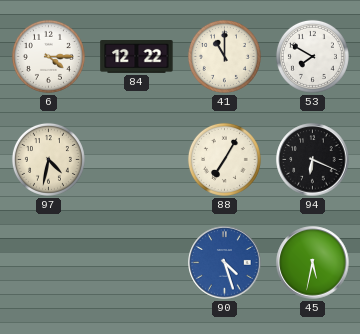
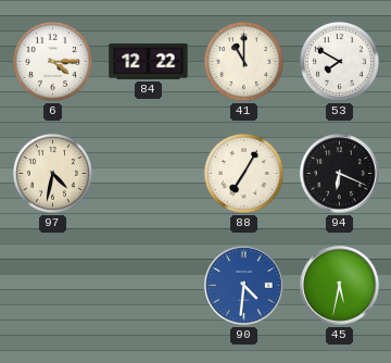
90: 4:27 -> 4:31
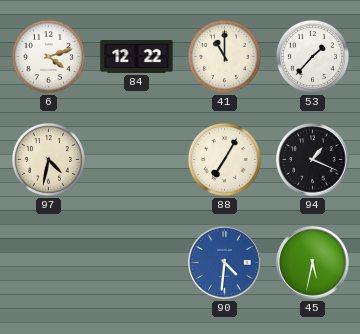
6: 4:15 -> 4:12
53: 7:50 -> 1:37
94: 6:19 -> 1:19
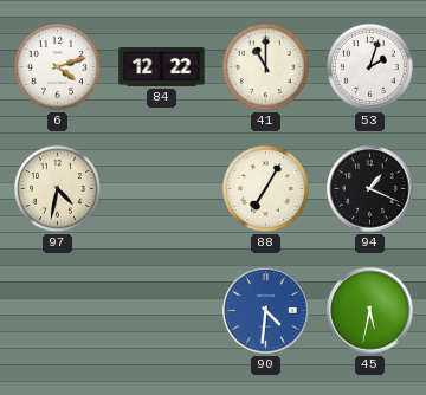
53: 1:37 -> 2:03
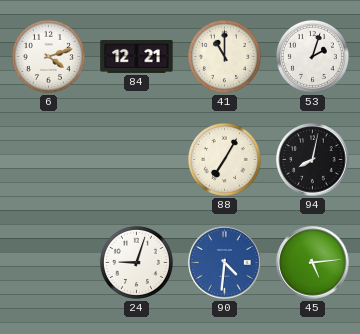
84: 12:22 -> 12:21
97: 4:32 -> none
94: 1:19 -> 8:02
24: none -> 9:03
45: 5:32 -> 5:14
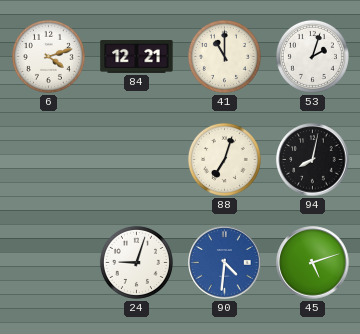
88: 7:05 -> 7:03
45: 5:14 -> 5:12
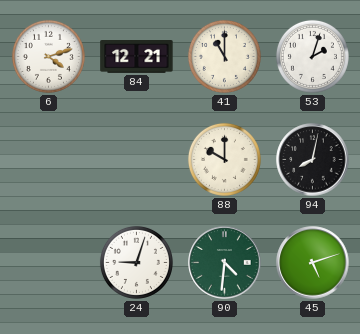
88: 7:03 -> 10:00
90 dial: blue -> green
